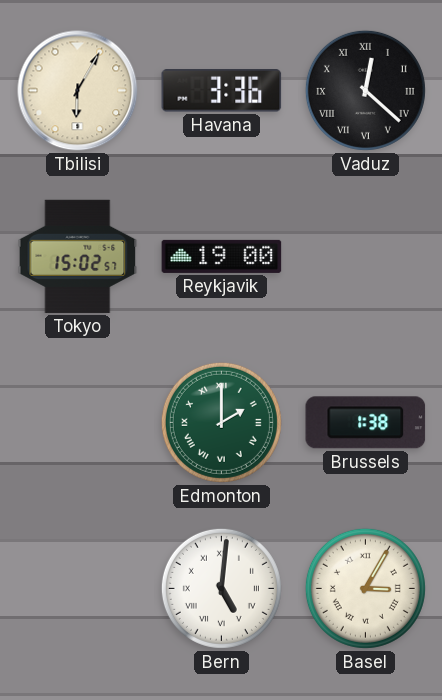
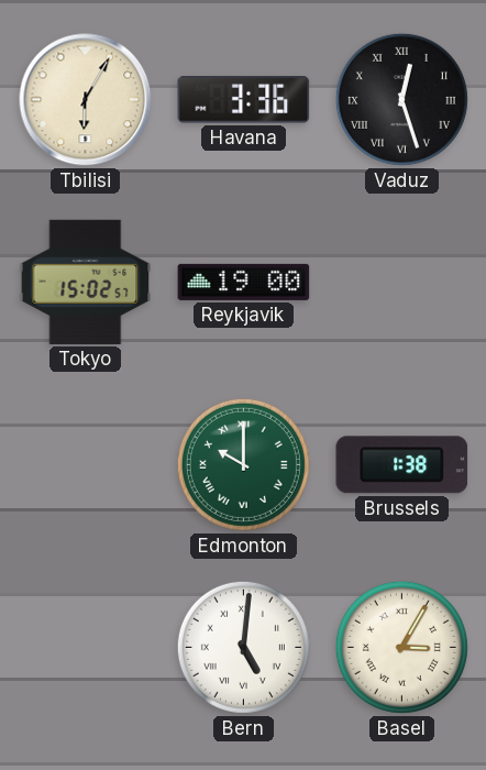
Vaduz: 12:22 -> 12:27
Edmonton: 2:00 -> 10:00
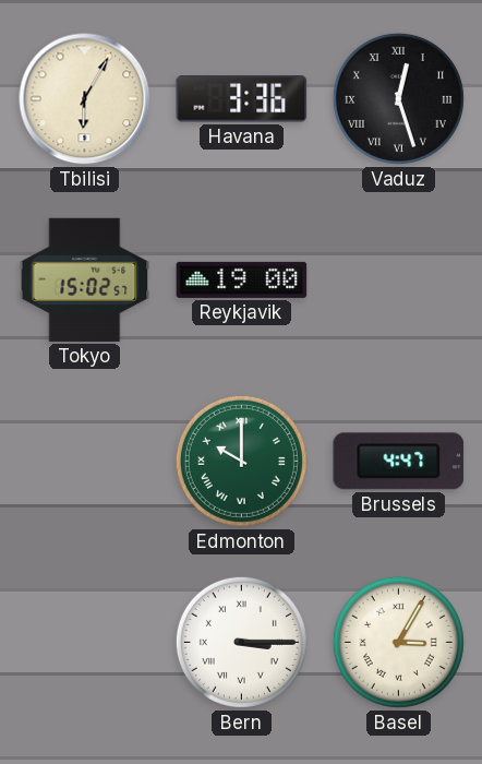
Brussels: 1:38 -> 4:47
Bern: 5:01 -> 3:15
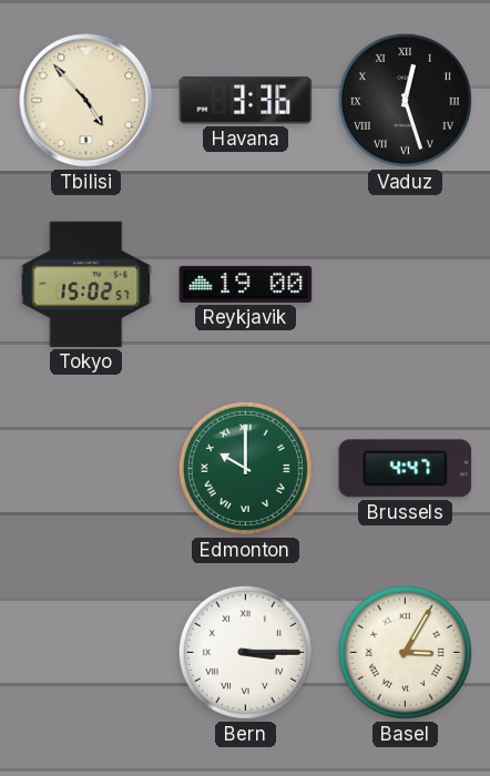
Tbilisi: 6:05 -> 4:53
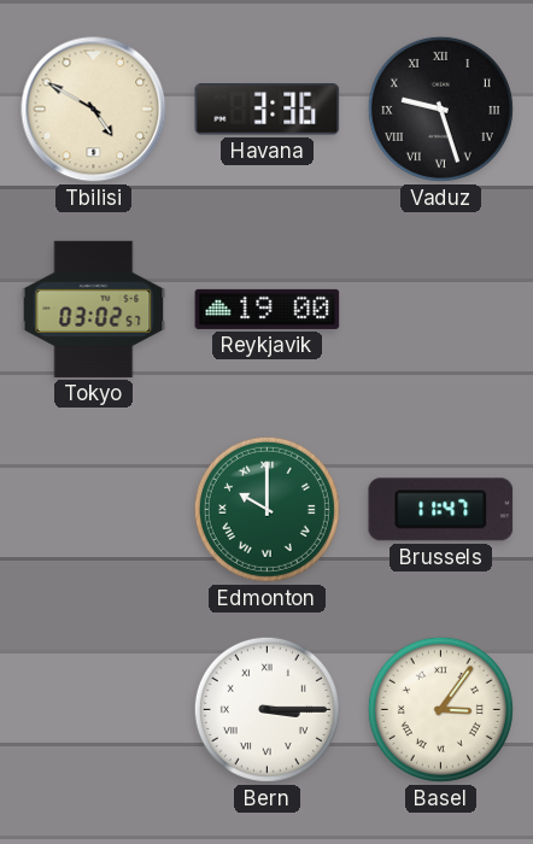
Tbilisi: 4:53 -> 4:50
Vaduz: 12:27 -> 9:27
Tokyo: 15:02 -> 03:02
Brussels: 4:47 -> 11:47
Basel: 3:05 -> 3:06
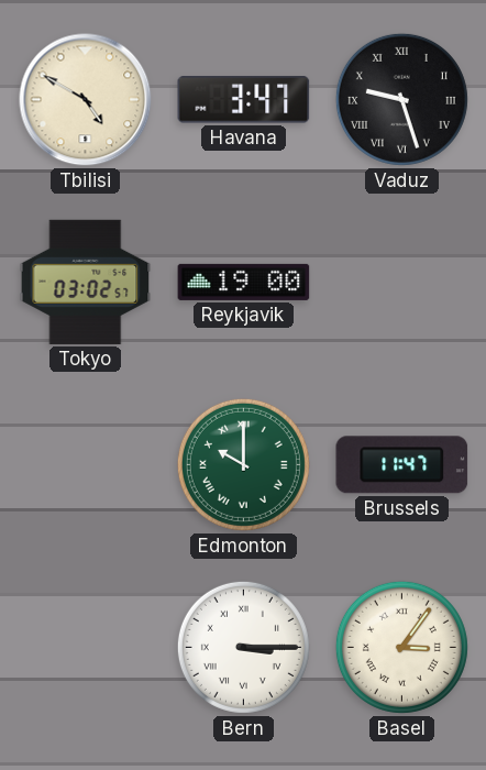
Havana: 3:36 -> 3:47
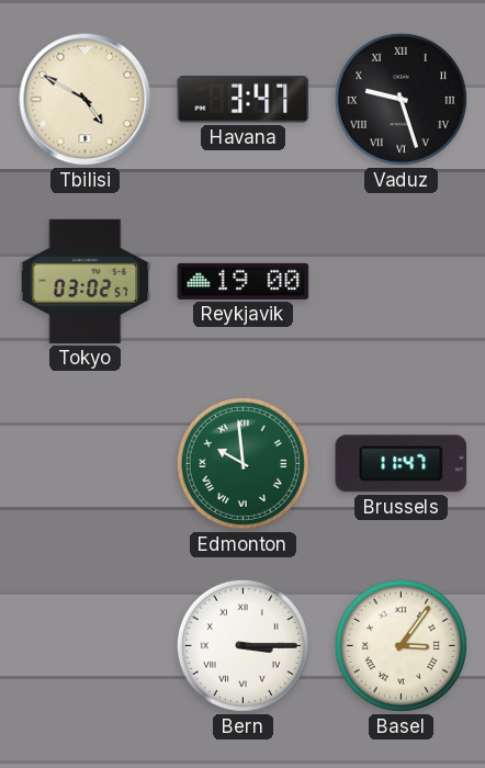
Edmonton: 10:00 -> 9:59
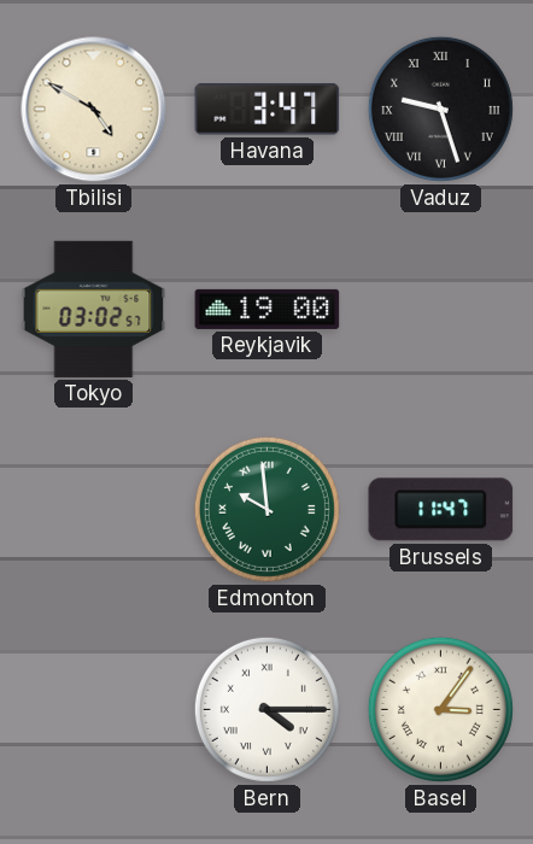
Bern: 3:15 -> 4:15
